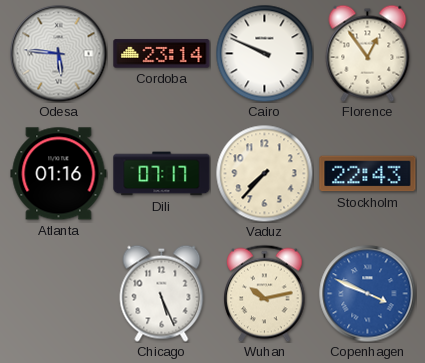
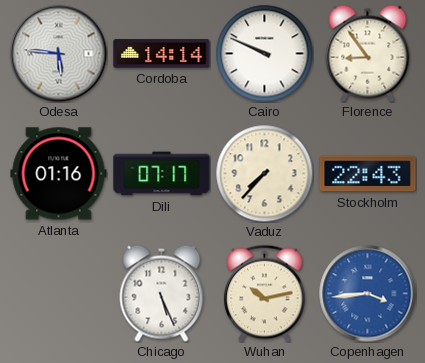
Cordoba: 23:14 -> 14:14
Florence: 12:54 -> 8:54
Copenhagen: 3:49 -> 3:44
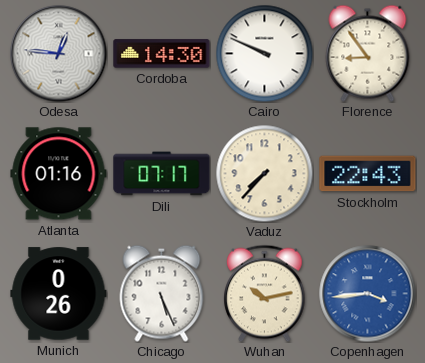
Odesa: 5:46 -> 12:46
Cordoba: 14:14 -> 14:30
Munich: none -> 0:26
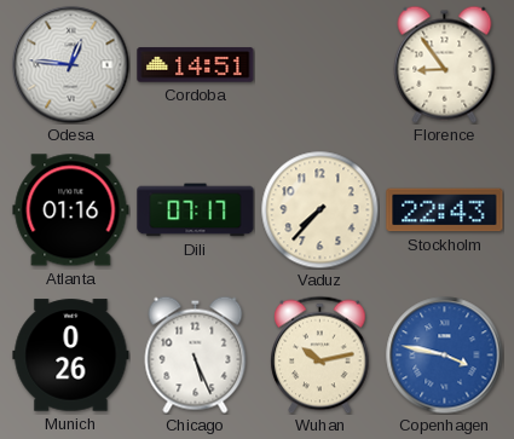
Cordoba: 14:30 -> 14:51
Cairo: 9:49 -> none
Copenhagen: 3:44 -> 3:47
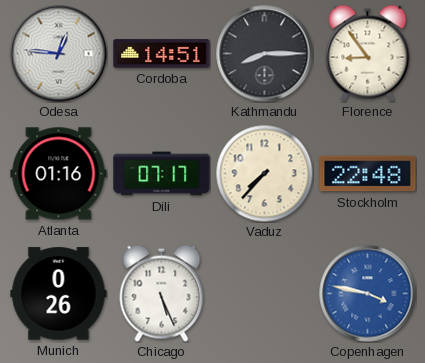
Kathmandu: none -> 8:15
Stockholm: 22:43 -> 22:48
Wuhan: 10:13 -> none
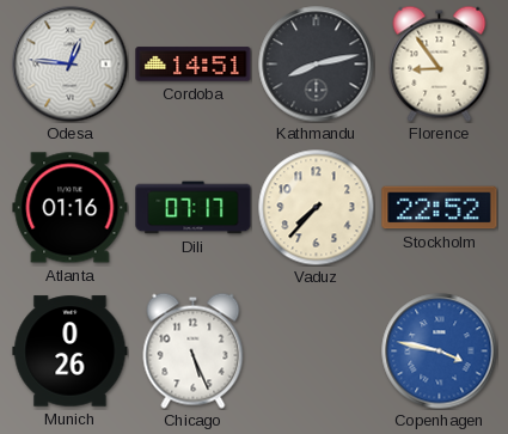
Kathmandu: 8:15 -> 8:13
Stockholm: 22:48 -> 22:52
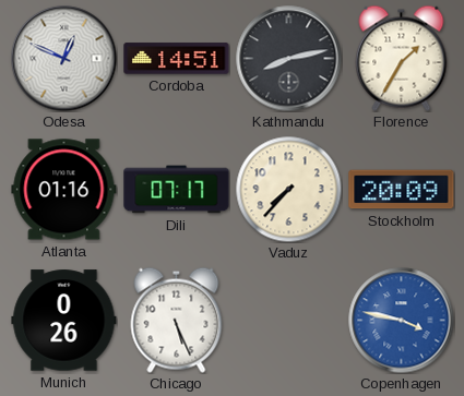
Odesa: 12:46 -> 12:49
Florence: 8:54 -> 1:35
Stockholm: 22:52 -> 20:09
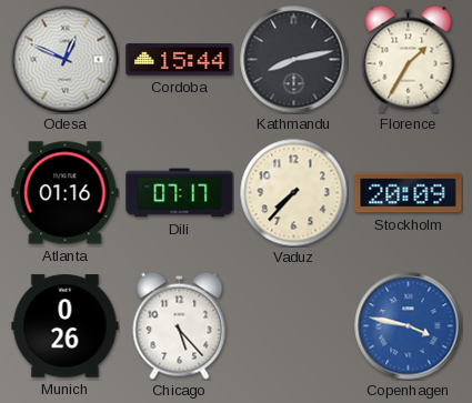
Cordoba: 14:51 -> 15:44
Chicago: 5:26 -> 5:23
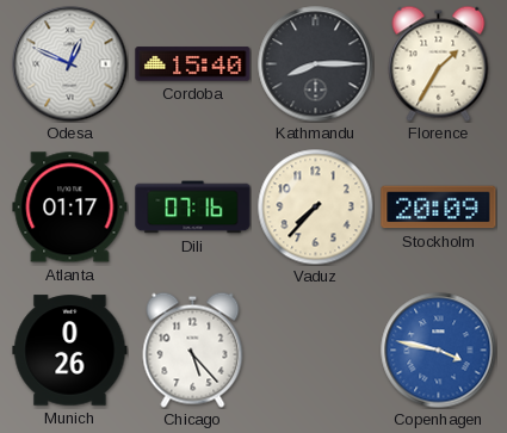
Cordoba: 15:44 -> 15:40
Kathmandu: 8:13 -> 8:15
Atlanta: 01:16 -> 01:17
Dili: 07:17 -> 07:16
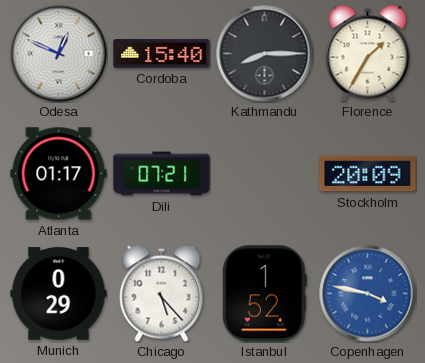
Dili: 07:16 -> 07:21
Vaduz: 7:37 -> none
Munich: 0:26 -> 0:29
Istanbul: none -> 1:52
